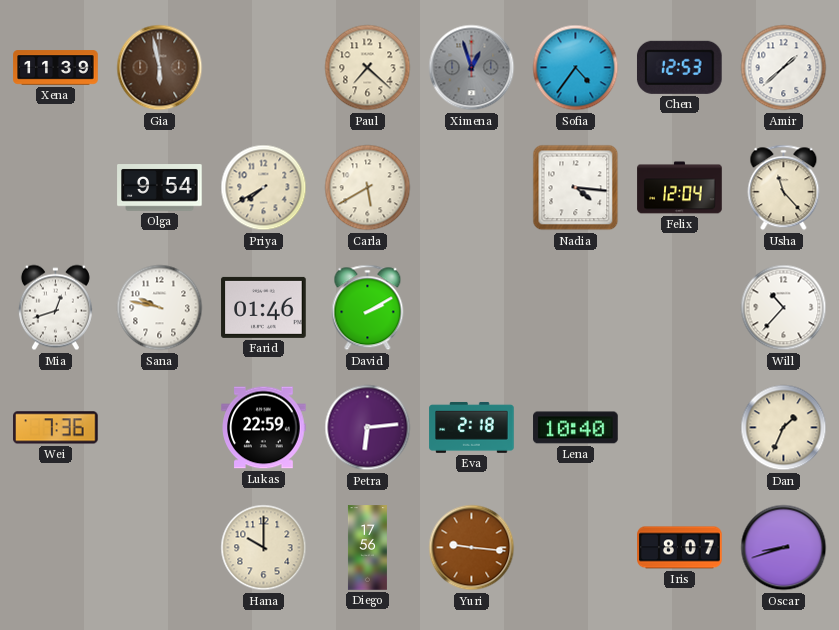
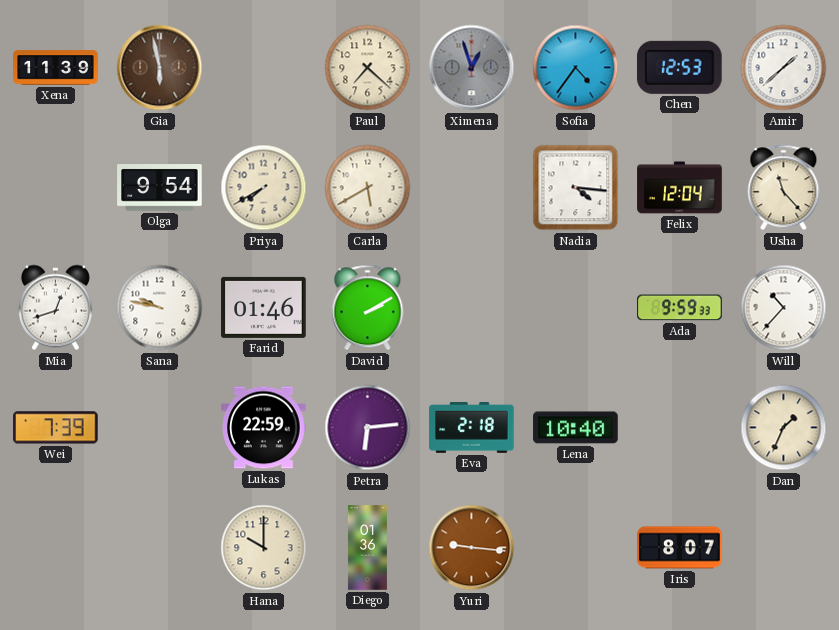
Ada: none -> 9:59
Wei: 7:36 -> 7:39
Diego: 17:56 -> 01:36
Oscar: 8:42 -> none
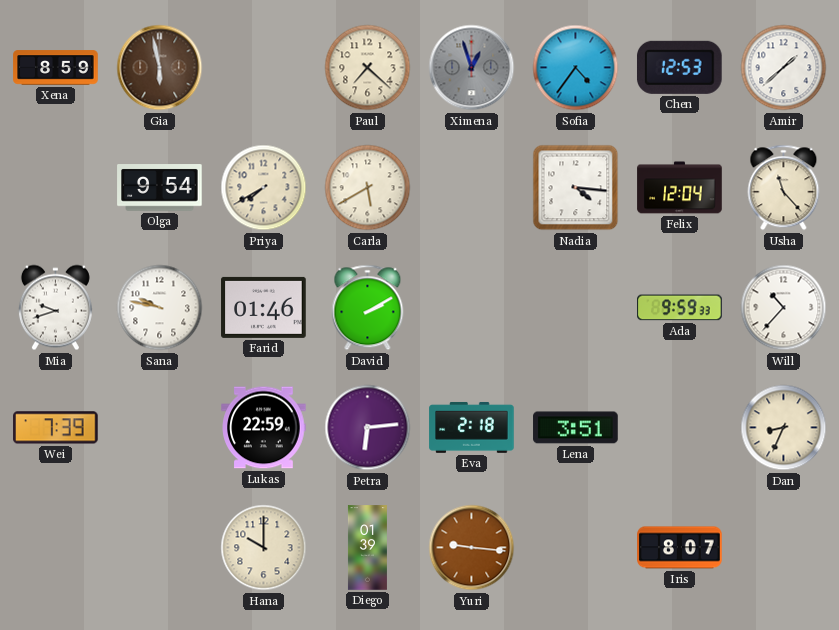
Xena: 11:39 -> 8:59
Mia: 12:42 -> 9:42
Lena: 10:40 -> 3:51
Dan: 1:34 -> 8:34
Diego: 01:36 -> 01:39
